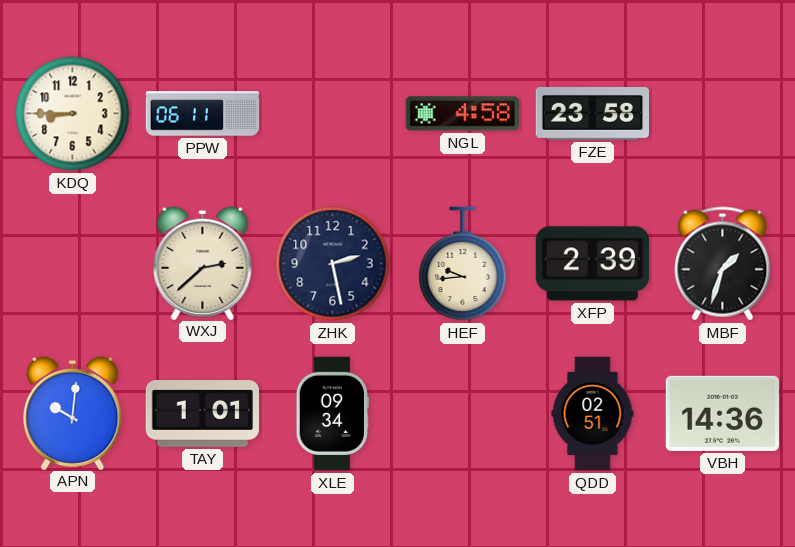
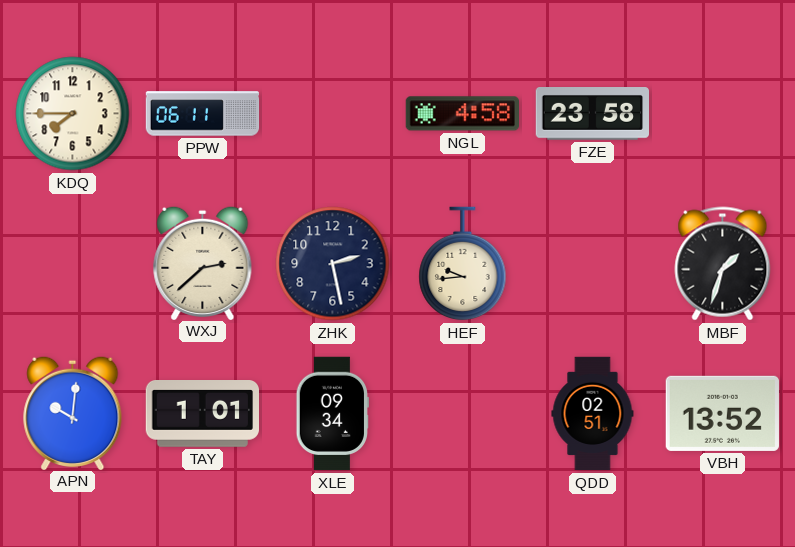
KDQ: 8:45 -> 7:45
XFP: 2:39 -> none
VBH: 14:36 -> 13:52
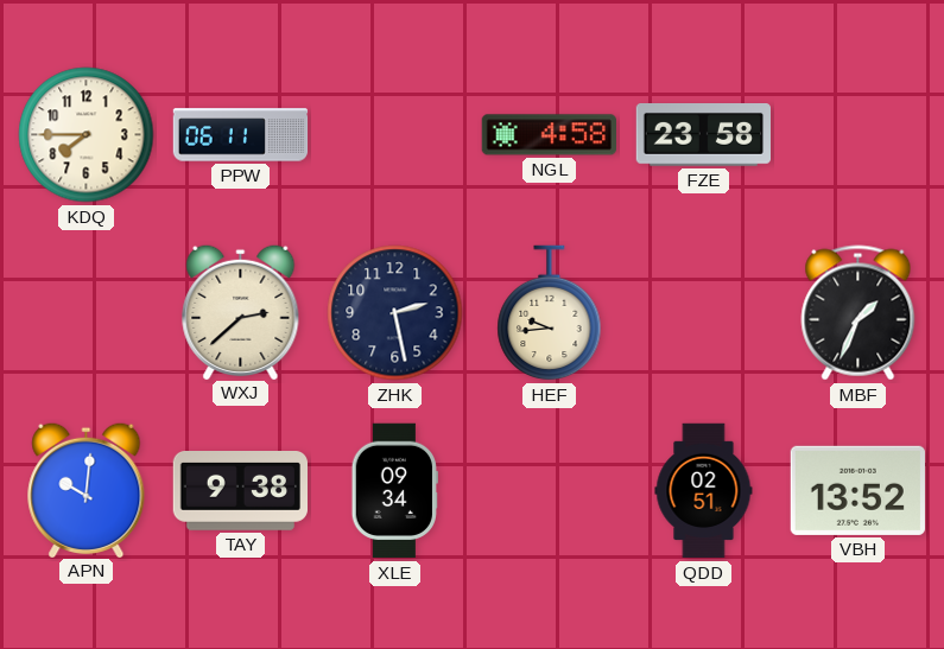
MBF: 1:33 -> 1:34
TAY: 1:01 -> 9:38
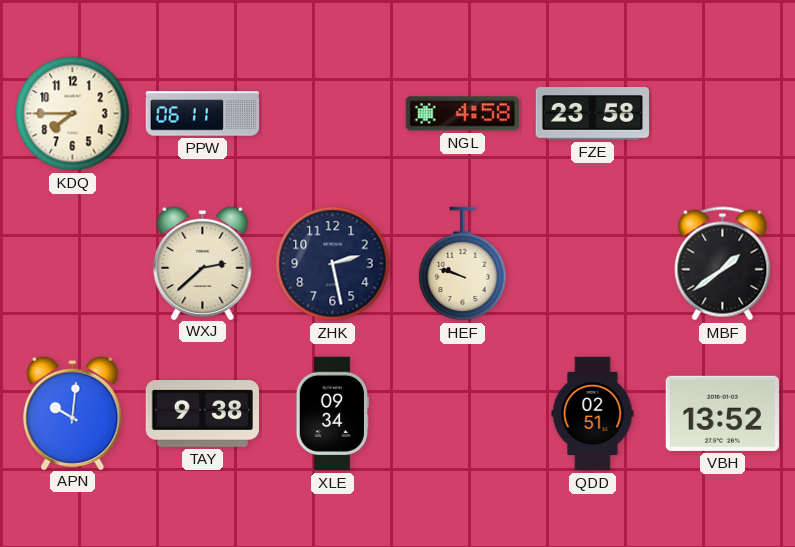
HEF: 9:44 -> 9:48
MBF: 1:34 -> 1:39
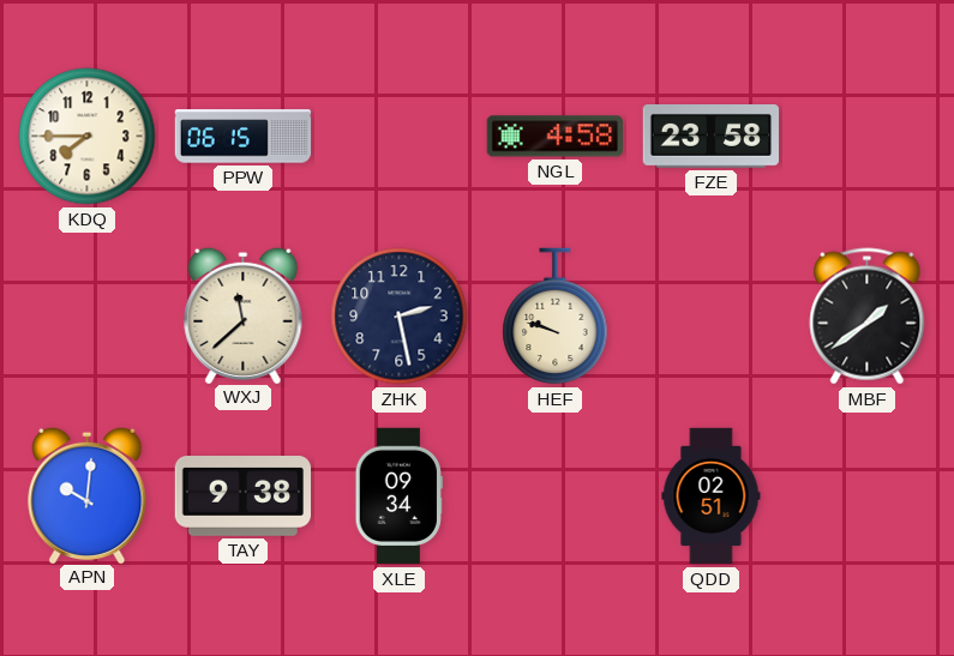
PPW: 06:11 -> 06:15
WXJ: 2:38 -> 11:38
VBH: 13:52 -> none
